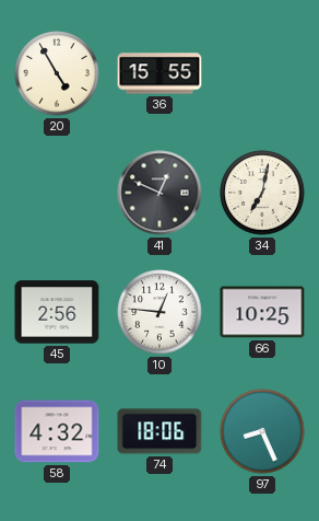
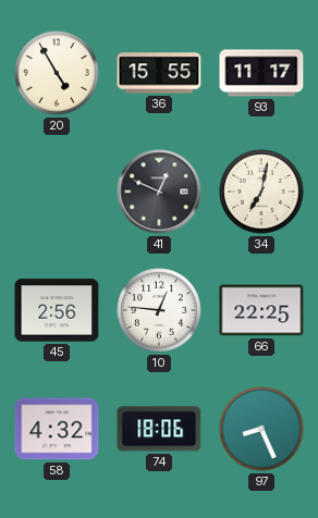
93: none -> 11:17
66: 10:25 -> 22:25
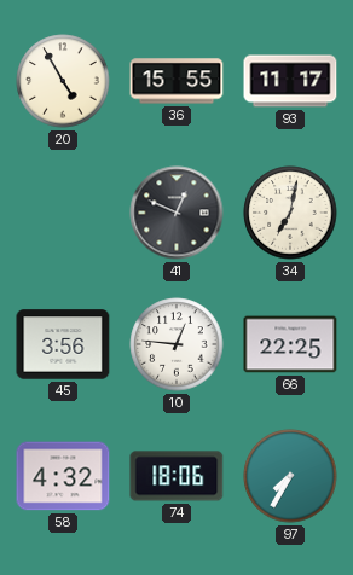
45: 2:56 -> 3:56
97: 8:26 -> 7:35
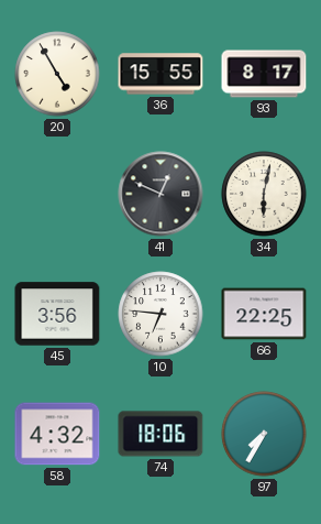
93: 11:17 -> 8:17
34: 7:02 -> 6:02
10: 12:46 -> 6:46
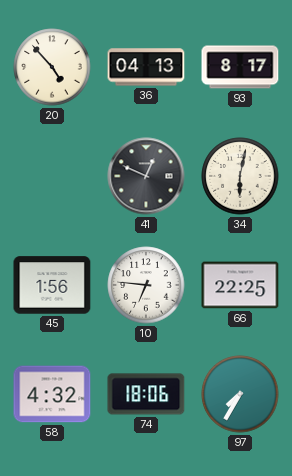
20: 4:55 -> 4:53
36: 15:55 -> 04:13
45: 3:56 -> 1:56
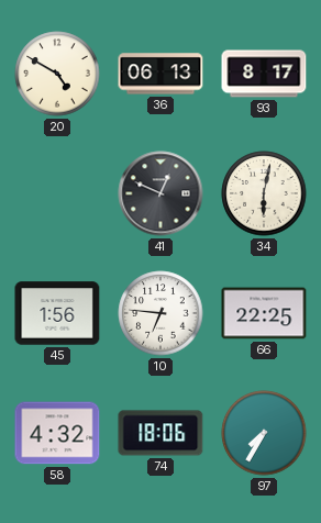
20: 4:53 -> 4:50
36: 04:13 -> 06:13
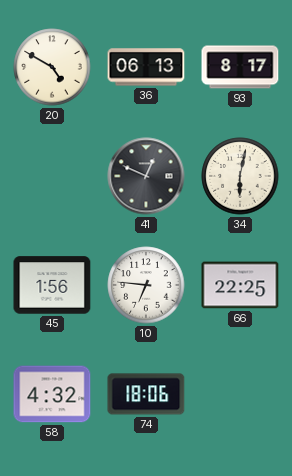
97: 7:35 -> none
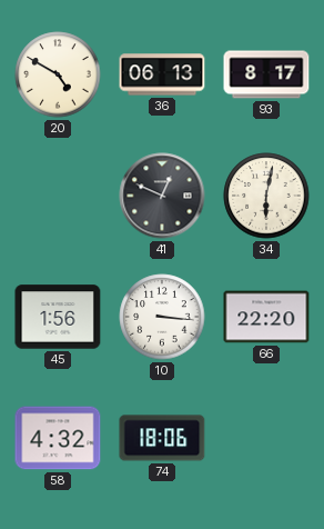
10: 6:46 -> 3:16
66: 22:25 -> 22:20
